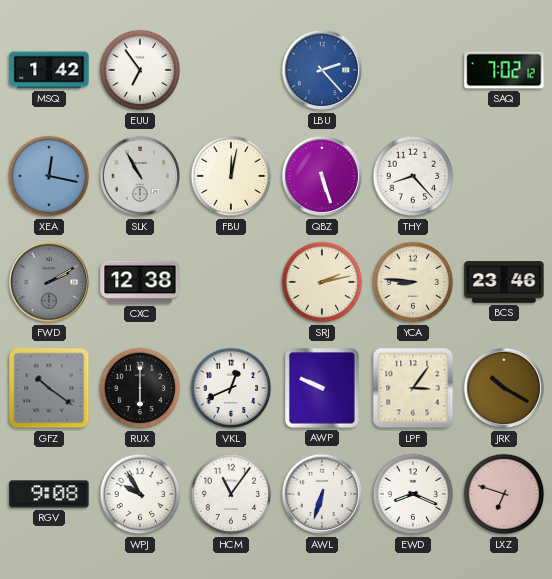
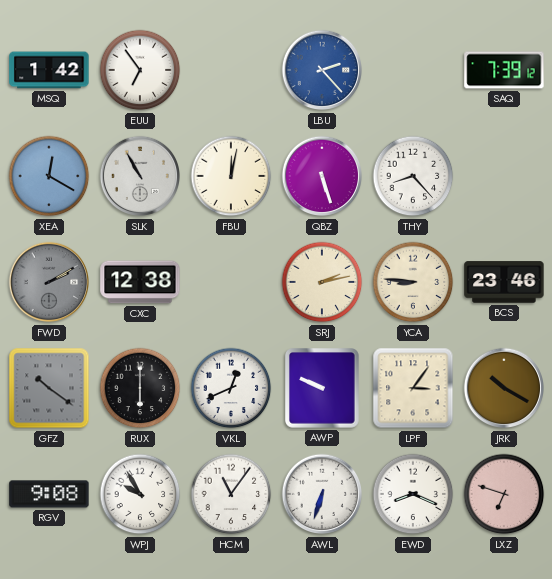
SAQ: 7:02 -> 7:39
XEA: 12:17 -> 12:20
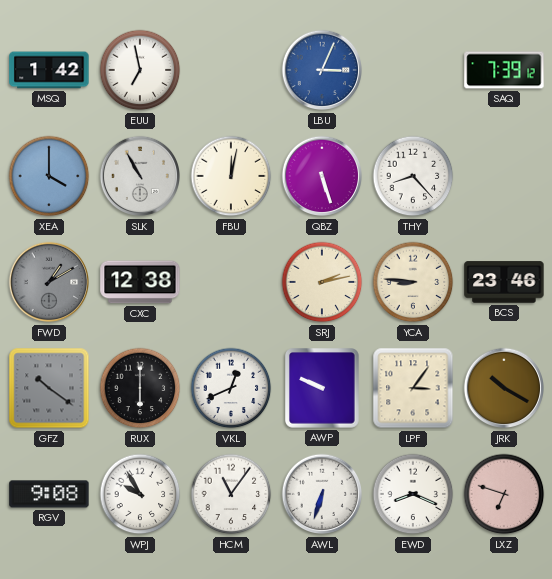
EUU: 6:54 -> 6:58
LBU: 2:23 -> 3:04
XEA: 12:20 -> 4:00
FWD: 2:10 -> 1:10
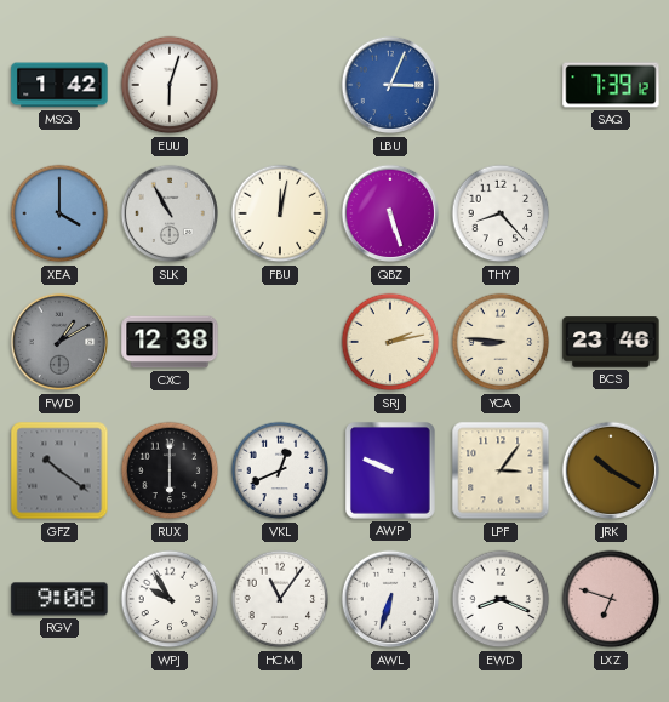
EUU: 6:58 -> 6:03
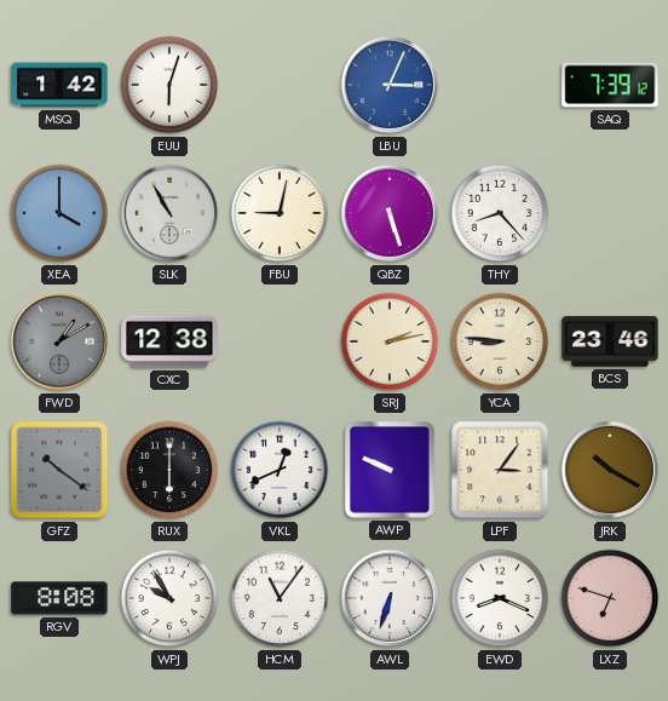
FBU: 12:02 -> 9:02
RGV: 9:08 -> 8:08
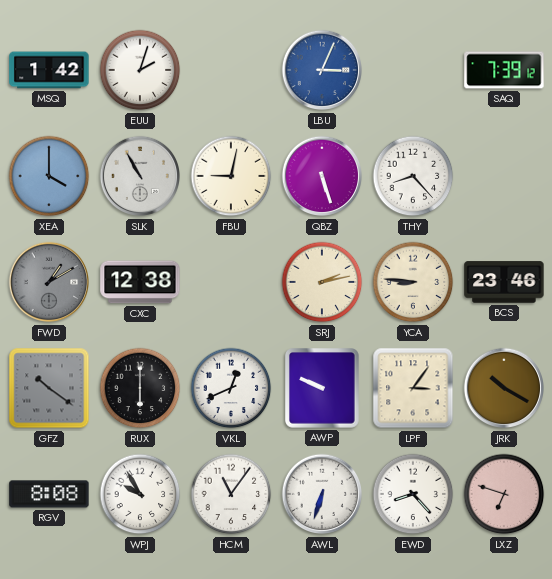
EUU: 6:03 -> 2:03
EWD: 8:19 -> 8:23
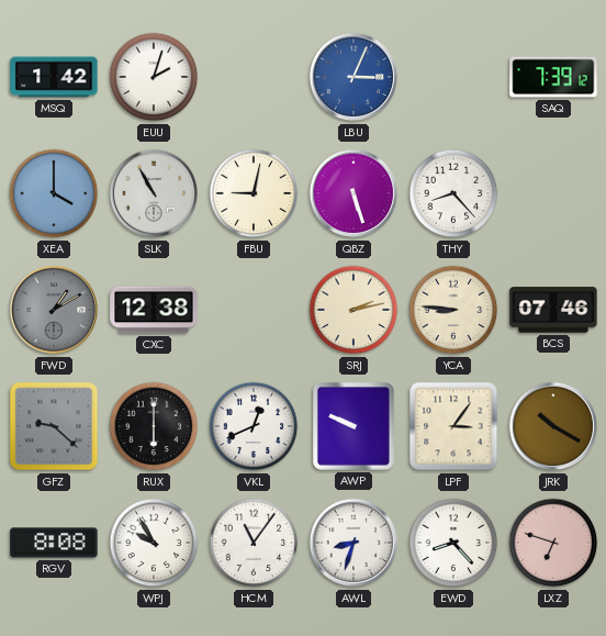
BCS: 23:46 -> 07:46
GFZ: 10:21 -> 9:22
AWL: 6:33 -> 8:33
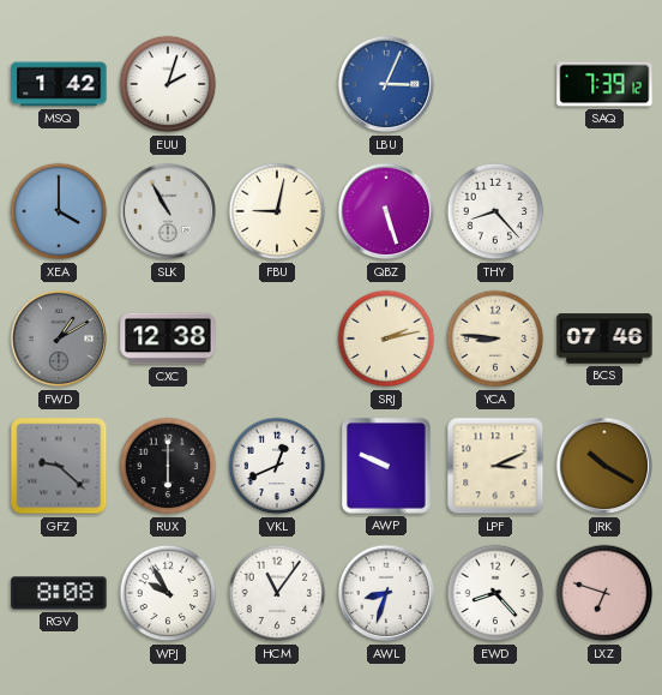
LPF: 3:06 -> 3:11
